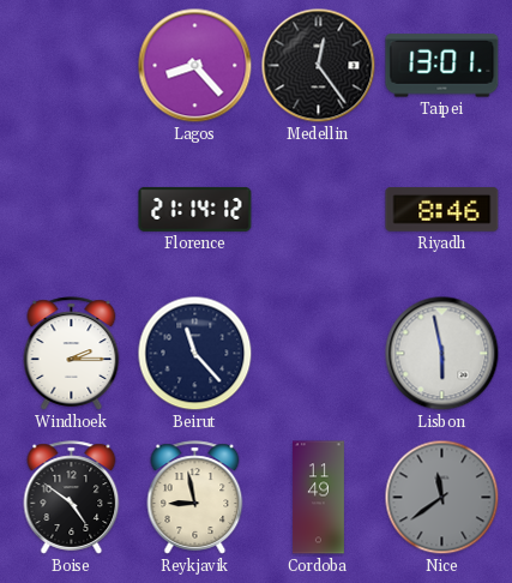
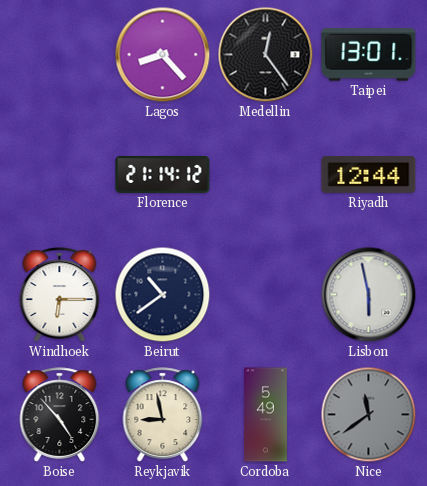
Riyadh: 8:46 -> 12:44
Windhoek: 2:15 -> 6:15
Beirut: 11:23 -> 10:39
Boise: 4:51 -> 4:53
Cordoba: 11:49 -> 5:49
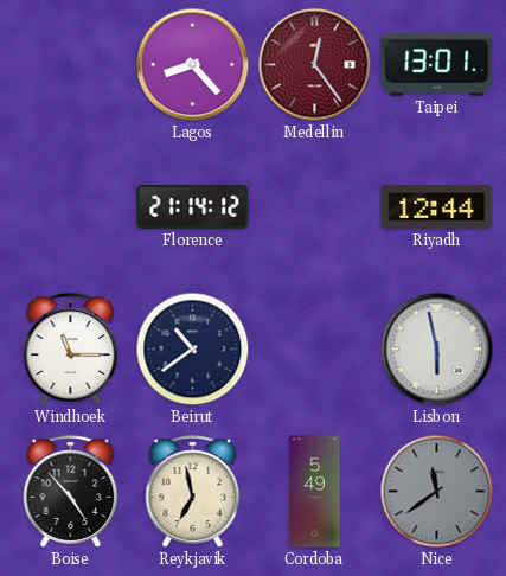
Medellin dial: black -> burgundy
Windhoek: 6:15 -> 11:15
Reykjavik: 8:58 -> 6:58
